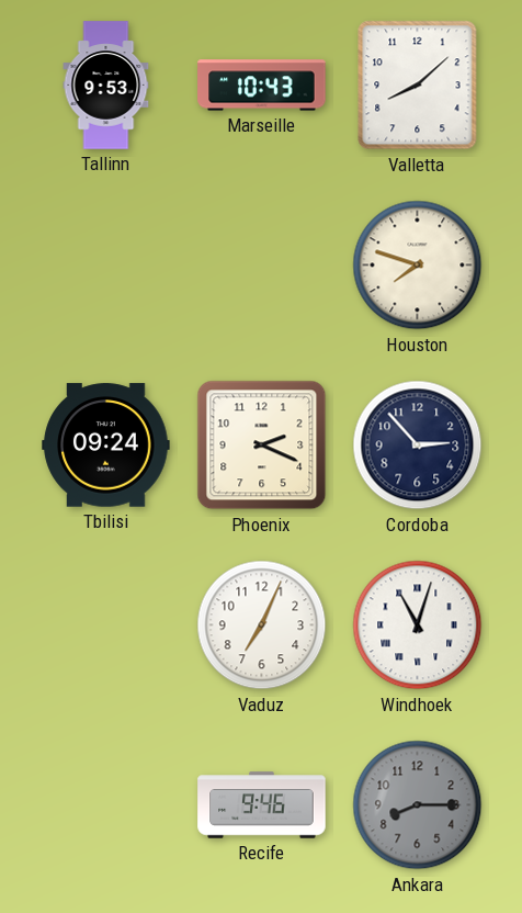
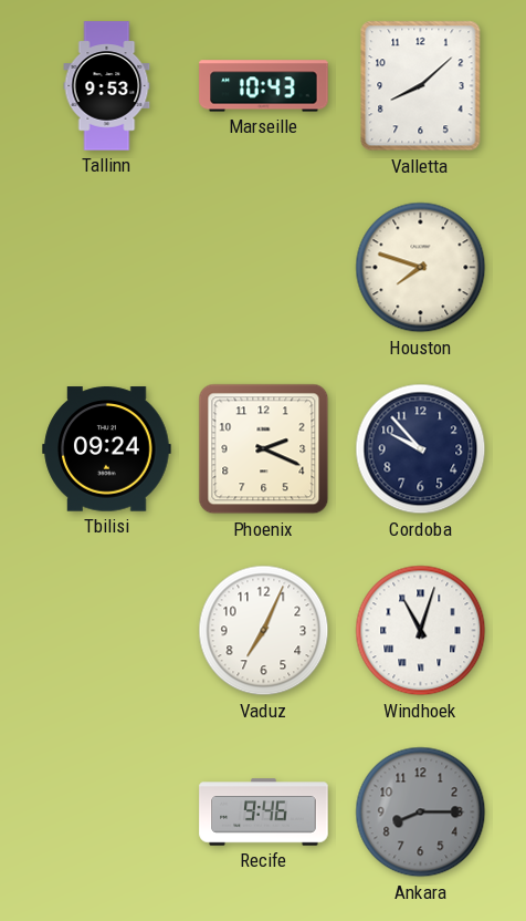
Cordoba: 2:53 -> 9:53
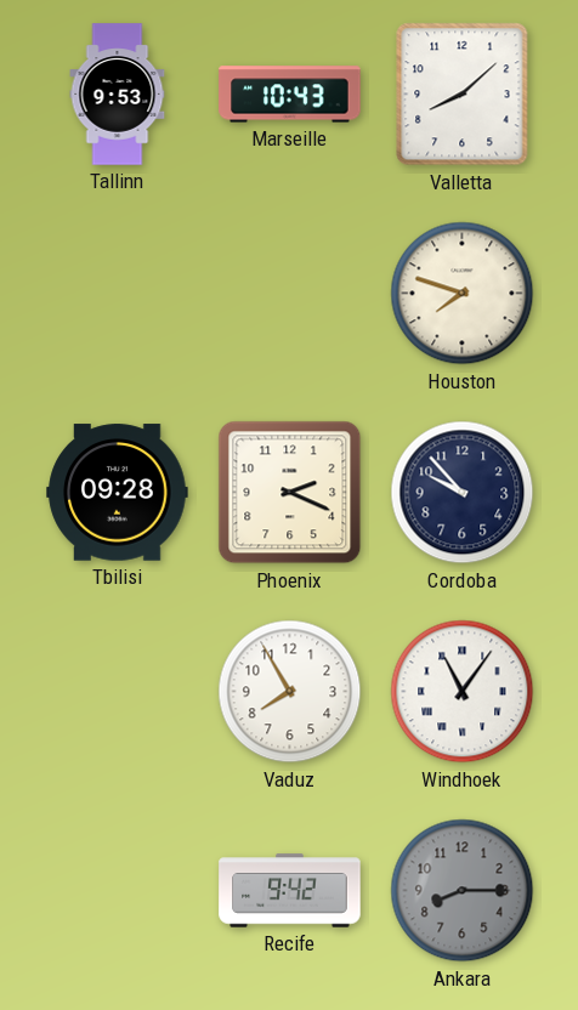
Tbilisi: 09:24 -> 09:28
Vaduz: 7:04 -> 7:55
Windhoek: 11:03 -> 11:06
Recife: 9:46 -> 9:42
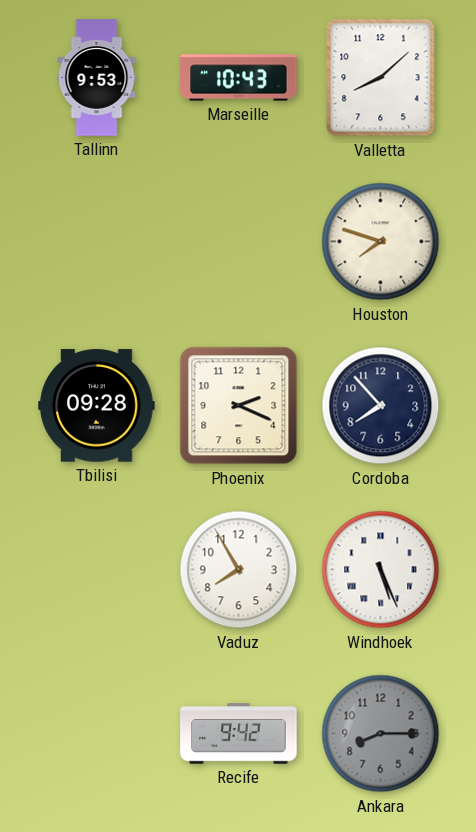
Cordoba: 9:53 -> 7:53
Windhoek: 11:06 -> 5:26
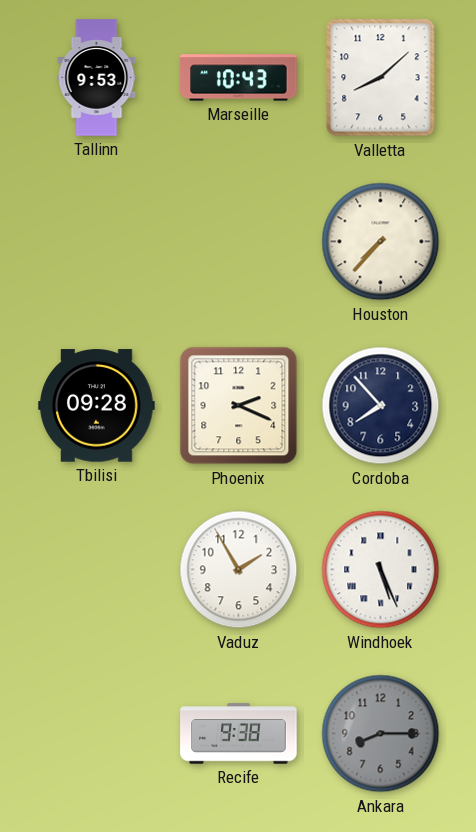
Houston: 7:48 -> 7:37
Vaduz: 7:55 -> 1:55
Recife: 9:42 -> 9:38
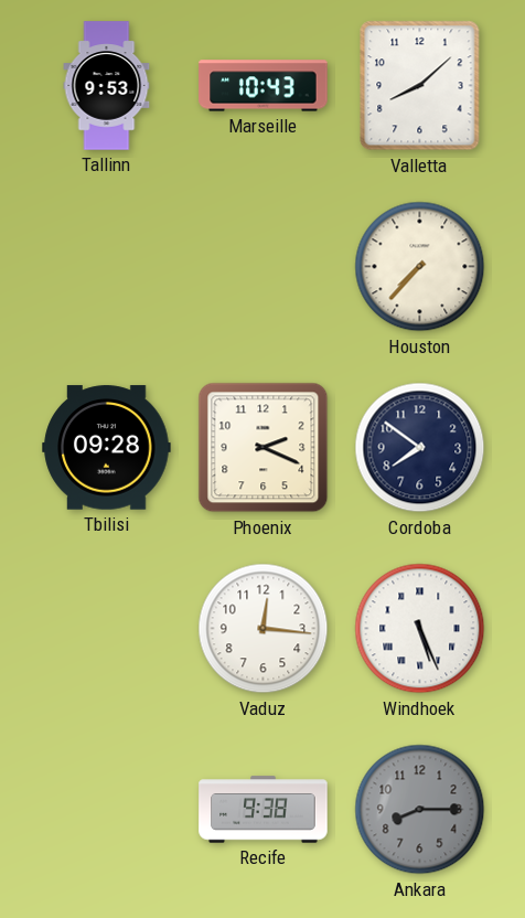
Cordoba: 7:53 -> 7:51
Vaduz: 1:55 -> 12:16
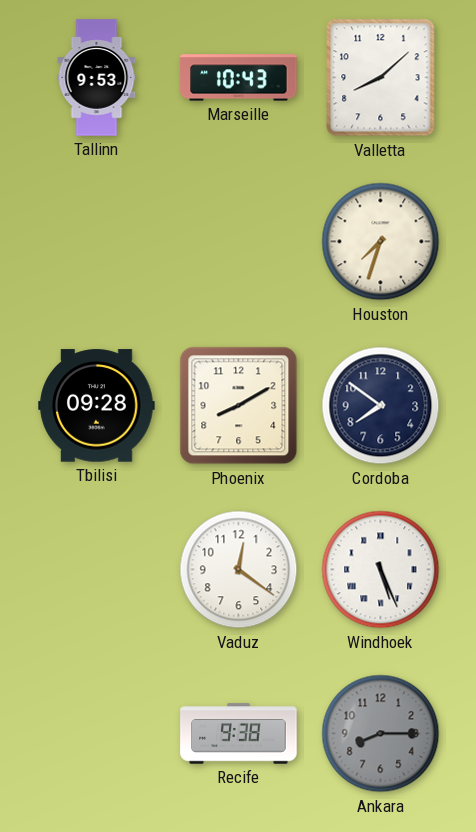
Houston: 7:37 -> 7:33
Phoenix: 2:19 -> 8:10
Vaduz: 12:16 -> 12:21
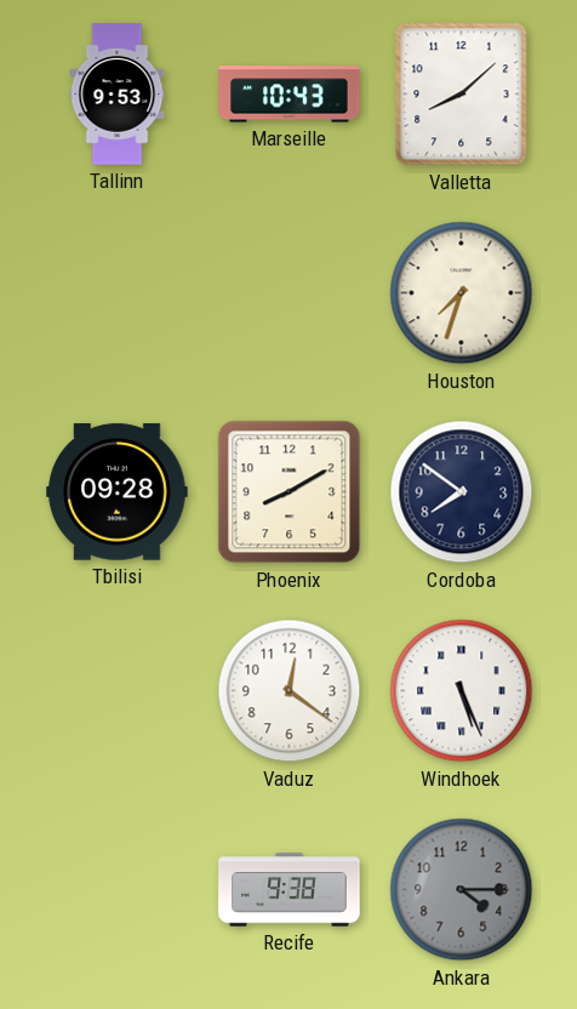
Ankara: 8:15 -> 4:15
